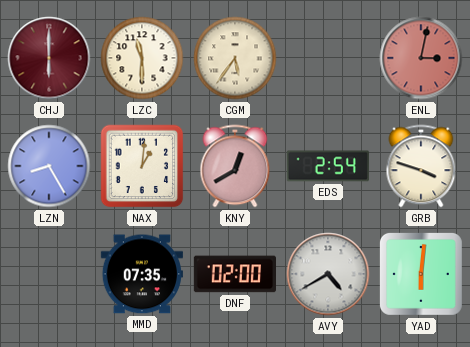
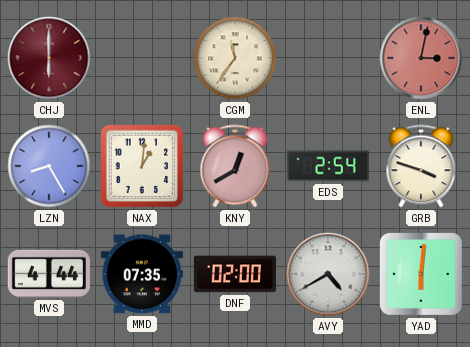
LZC: 11:30 -> none
CGM: 5:36 -> 11:36
MVS: none -> 4:44
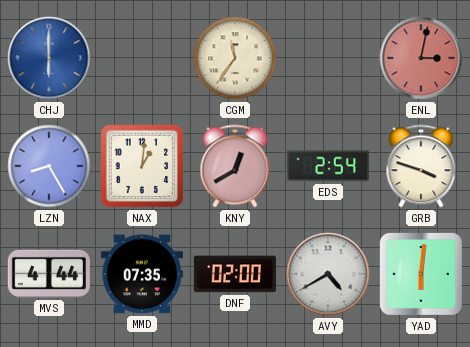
CHJ dial: burgundy -> blue
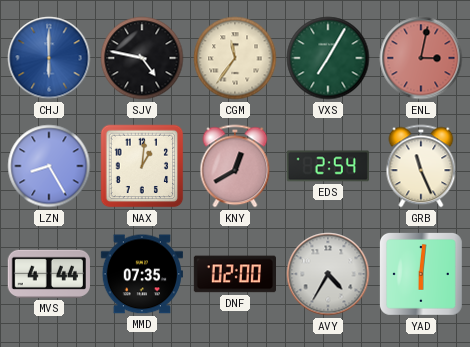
SJV: none -> 4:47
VXS: none -> 7:05
GRB: 3:48 -> 11:26
AVY: 4:40 -> 4:35
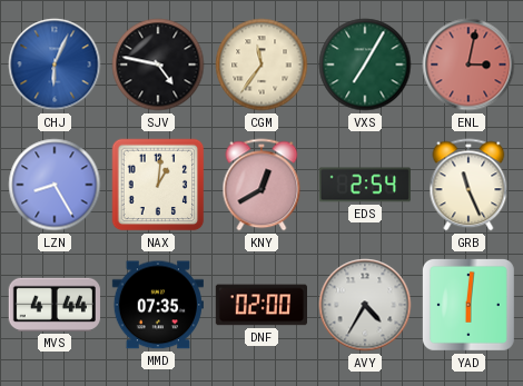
CHJ: 6:00 -> 6:04
